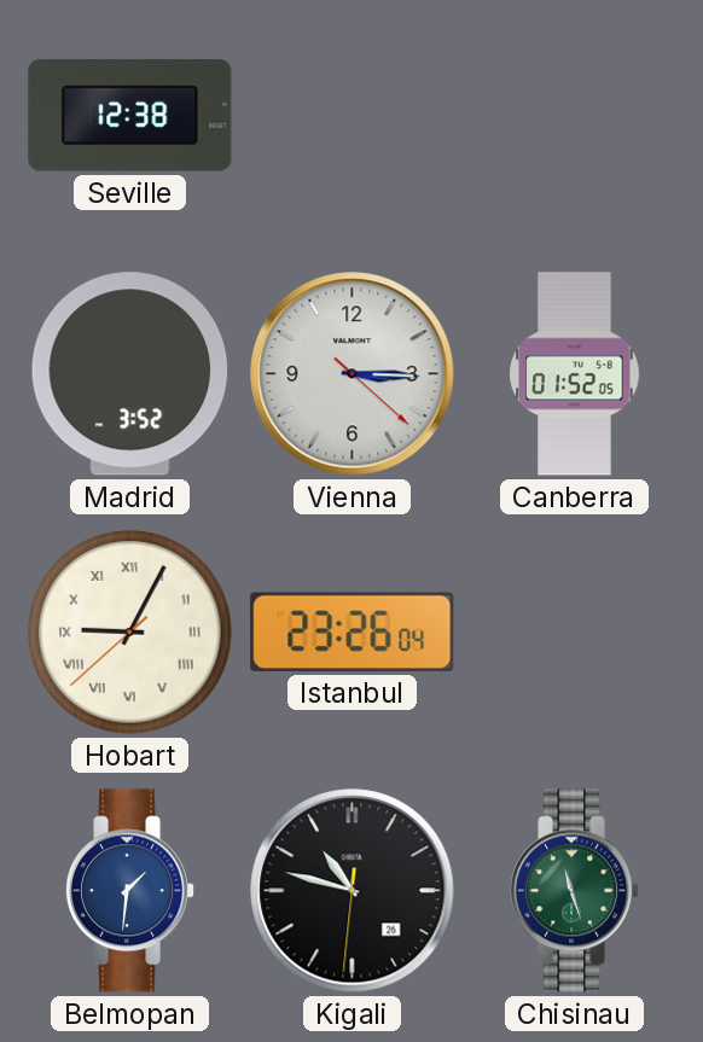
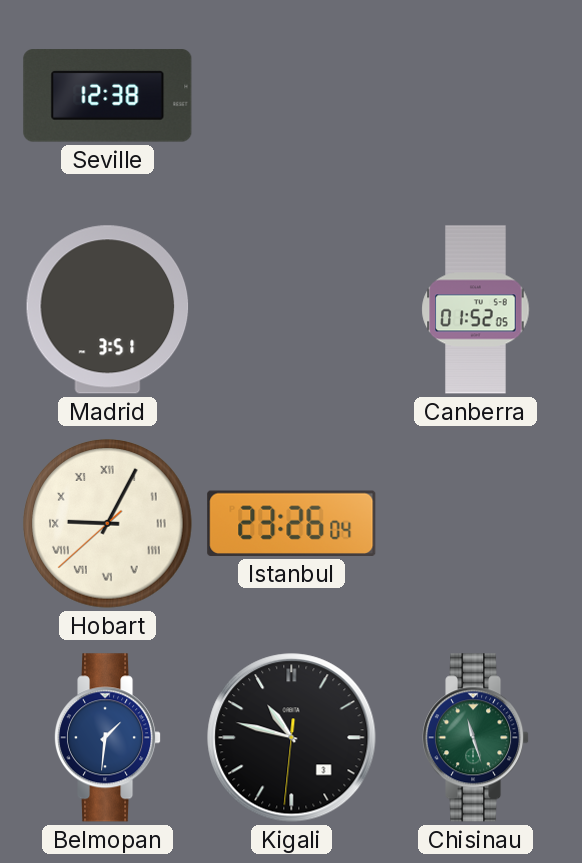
Madrid: 3:52 -> 3:51
Vienna: 3:15 -> none
Kigali date: 26 -> 3
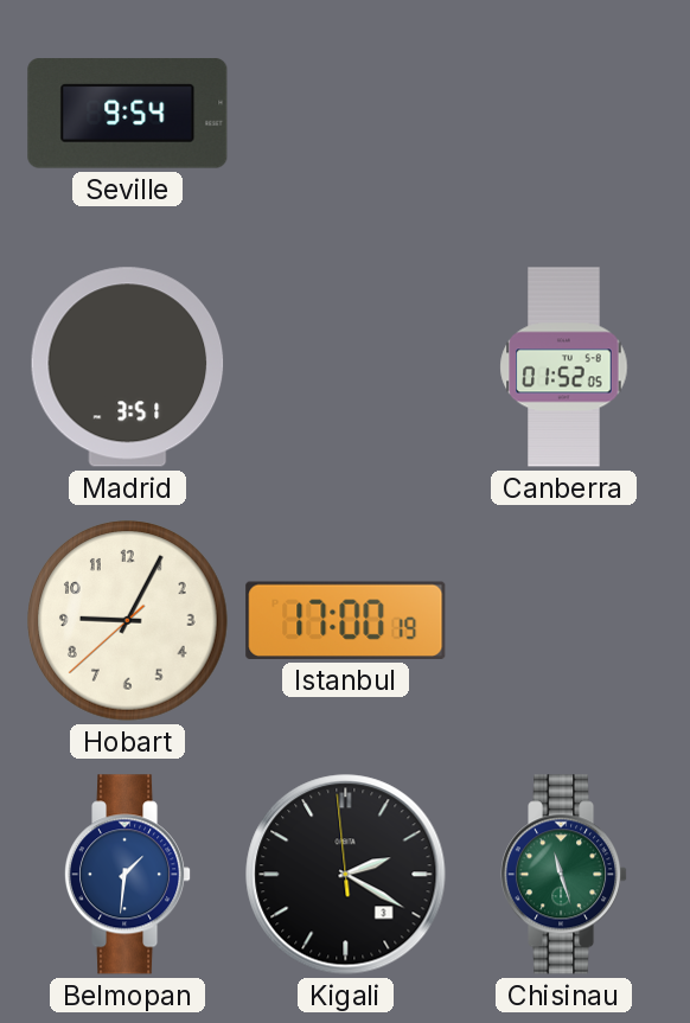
Seville: 12:38 -> 9:54
Hobart numerals: Roman -> Arabic
Istanbul: 23:26 -> 17:00
Kigali: 10:47 -> 2:19
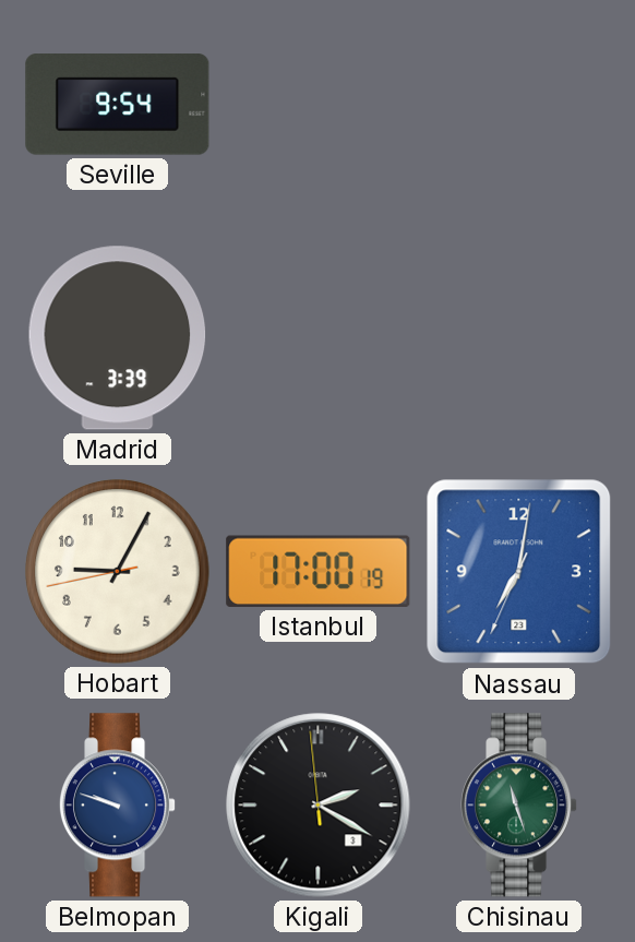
Madrid: 3:51 -> 3:39
Canberra: 01:52 -> none
Hobart: 9:04:38 -> 9:04:43
Nassau: none -> 7:01
Belmopan: 1:31 -> 9:48
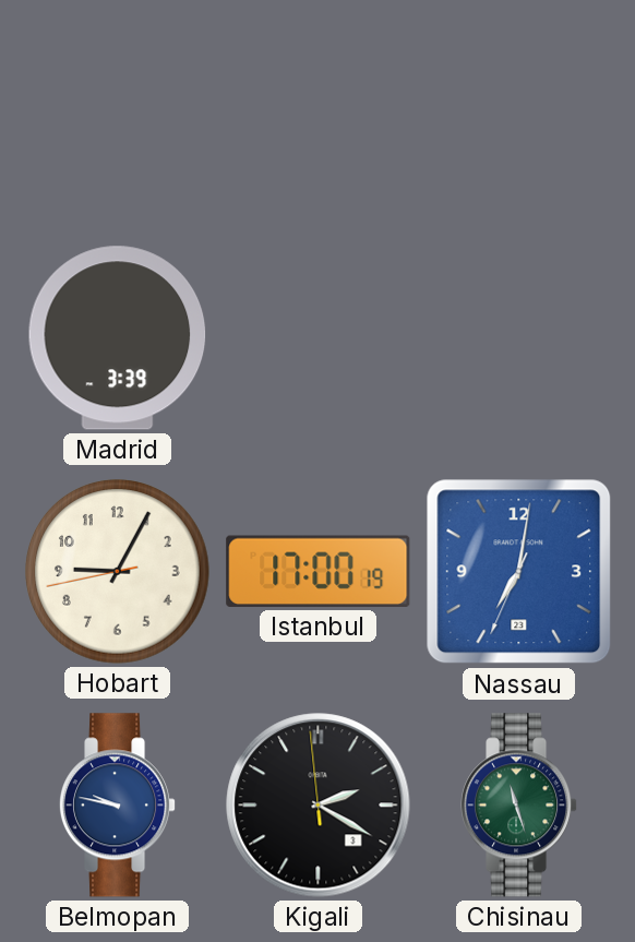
Seville: 9:54 -> none
Belmopan: 9:48 -> 9:47
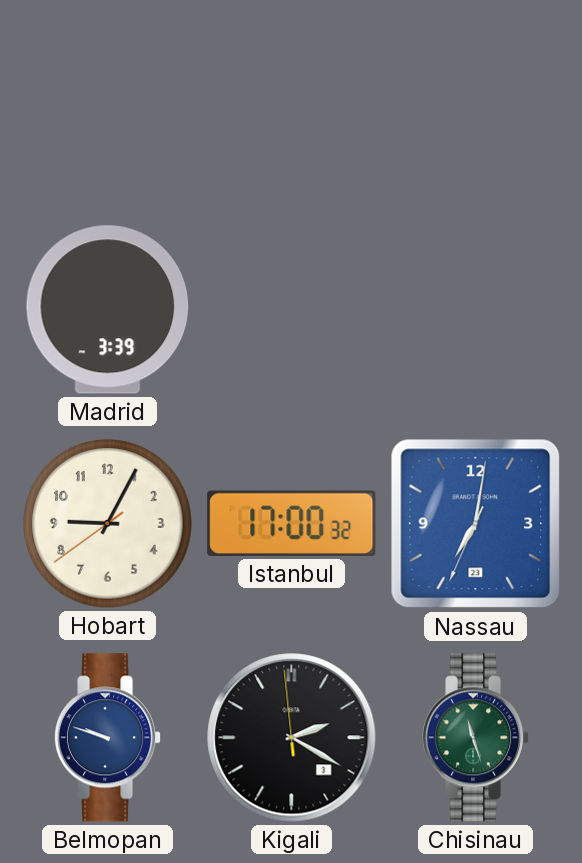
Hobart: 9:04:43 -> 9:04:39
Istanbul: 17:00:19 -> 17:00:32
Belmopan: 9:47 -> 9:48
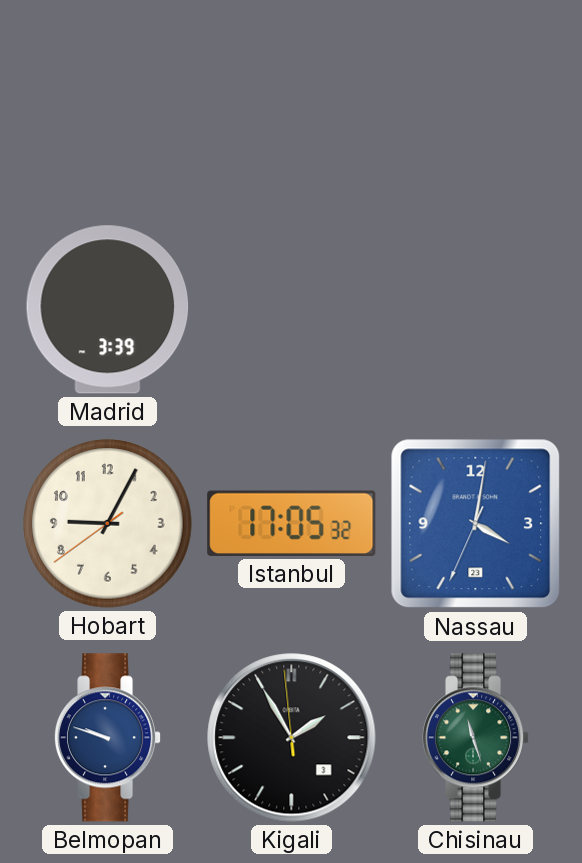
Istanbul: 17:00 -> 17:05
Nassau: 7:01 -> 4:01
Kigali: 2:19 -> 1:54
